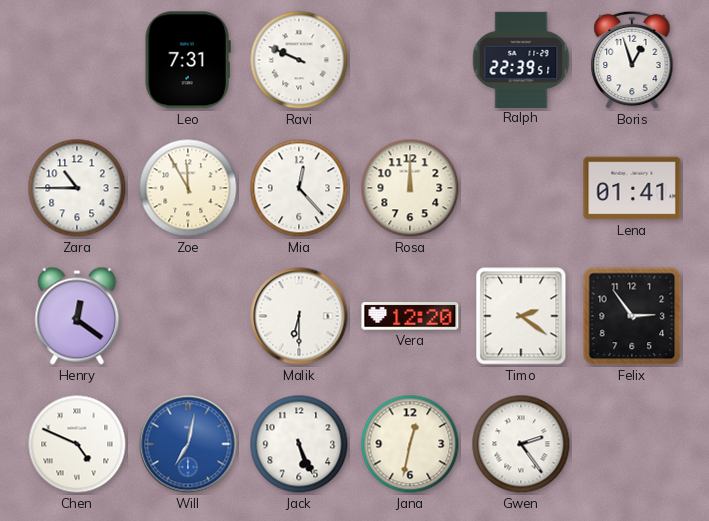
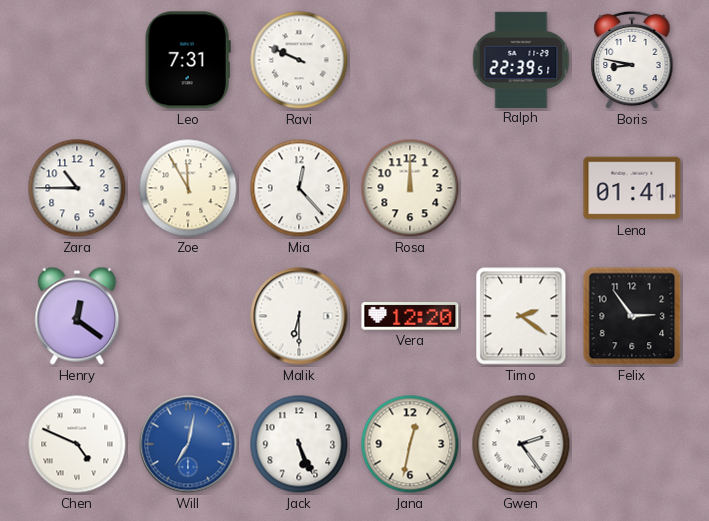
Boris: 12:57 -> 8:47
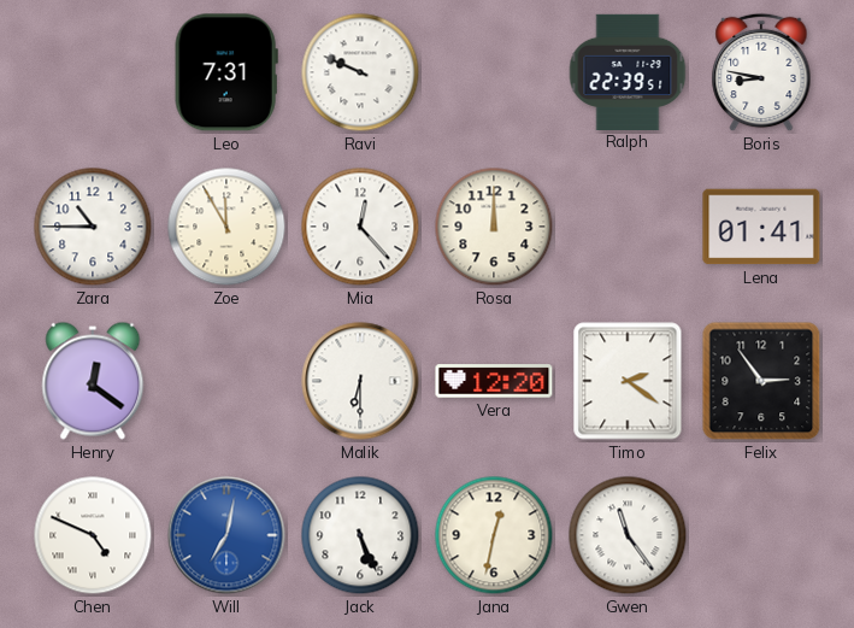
Gwen: 2:24 -> 11:24
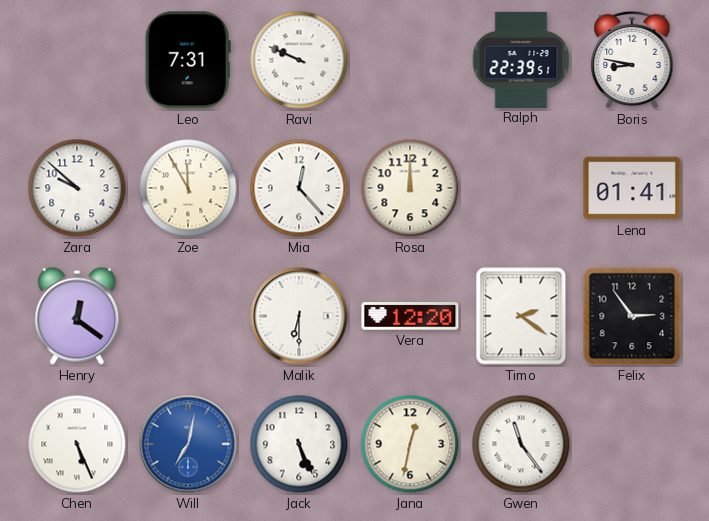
Zara: 10:45 -> 9:52
Chen: 4:49 -> 5:26
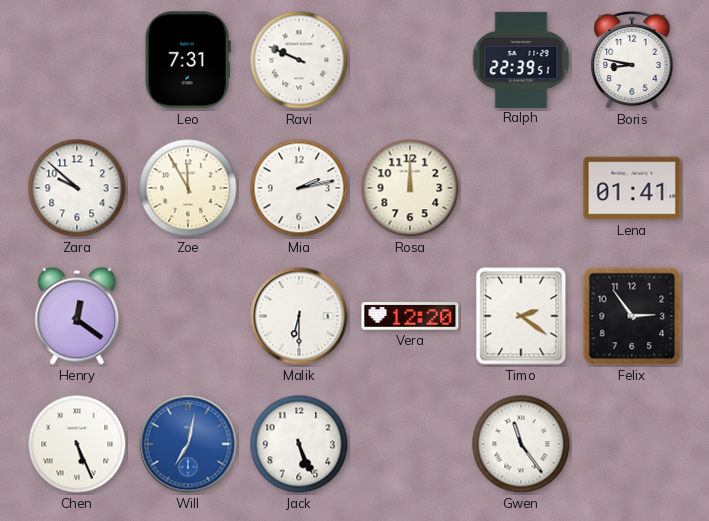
Mia: 12:23 -> 2:13
Jana: 12:32 -> none
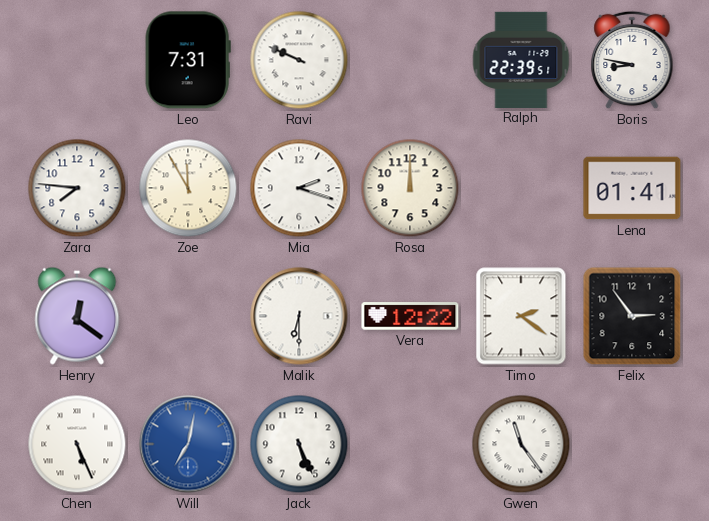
Zara: 9:52 -> 7:46
Mia: 2:13 -> 2:18
Vera: 12:20 -> 12:22
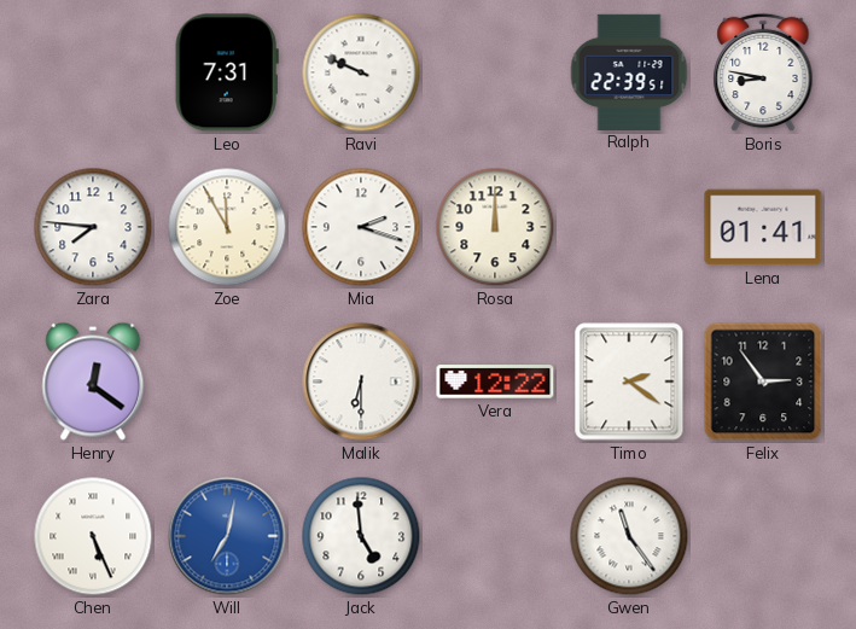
Jack: 5:26 -> 4:59
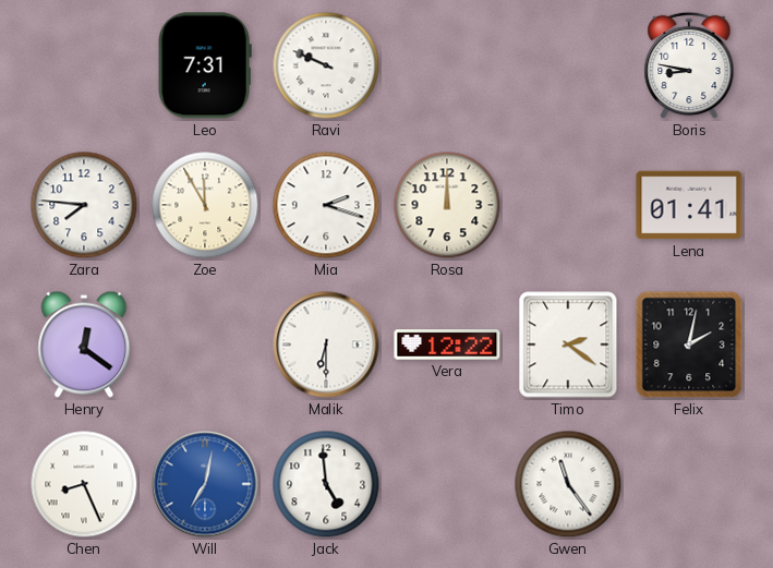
Ralph: 22:39 -> none
Felix: 2:54 -> 2:02
Chen: 5:26 -> 8:26
